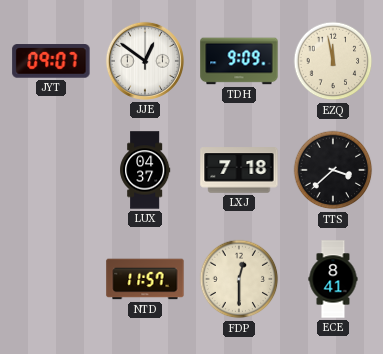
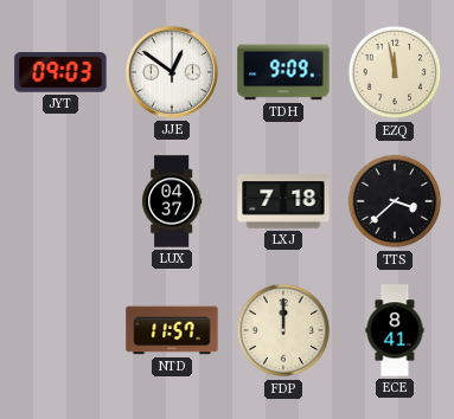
JYT: 09:07 -> 09:03
FDP: 12:30 -> 12:00
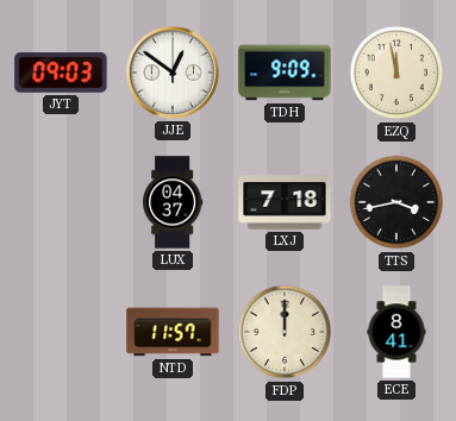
TTS: 3:38 -> 3:43
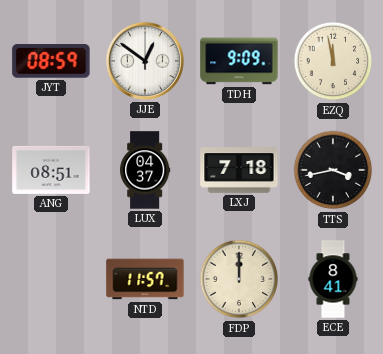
JYT: 09:03 -> 08:59
ANG: none -> 08:51
